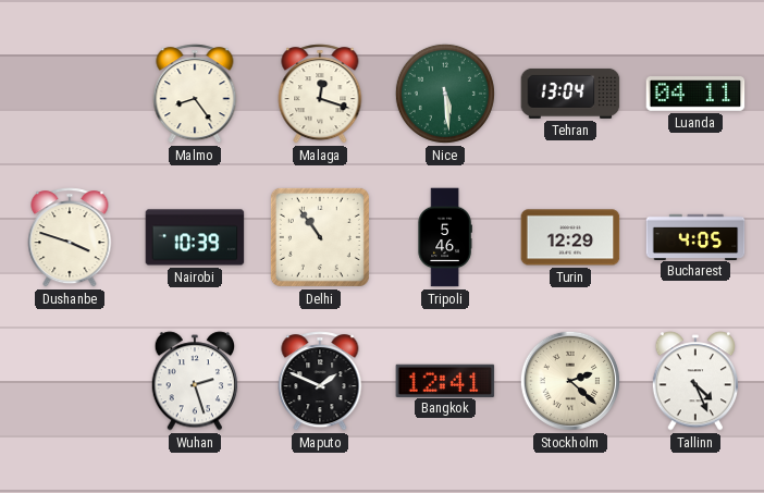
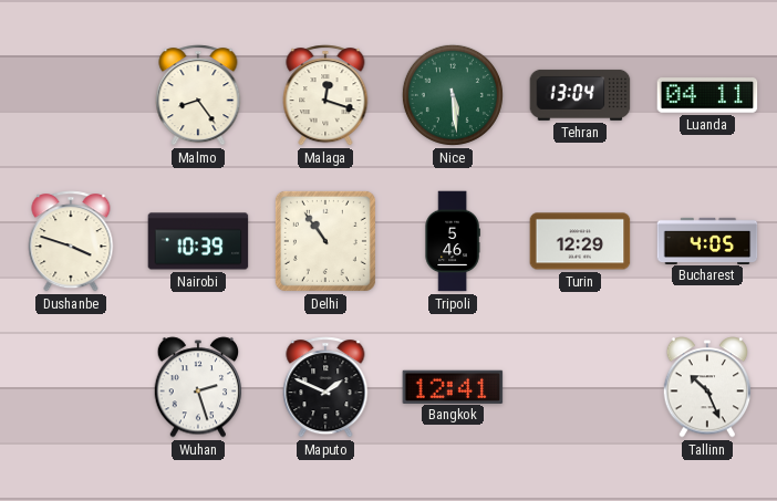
Stockholm: 2:22 -> none
Tallinn: 4:26 -> 10:26
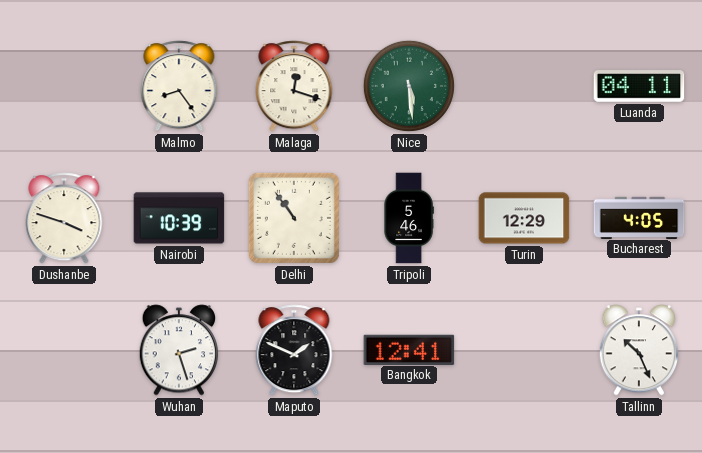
Tehran: 13:04 -> none
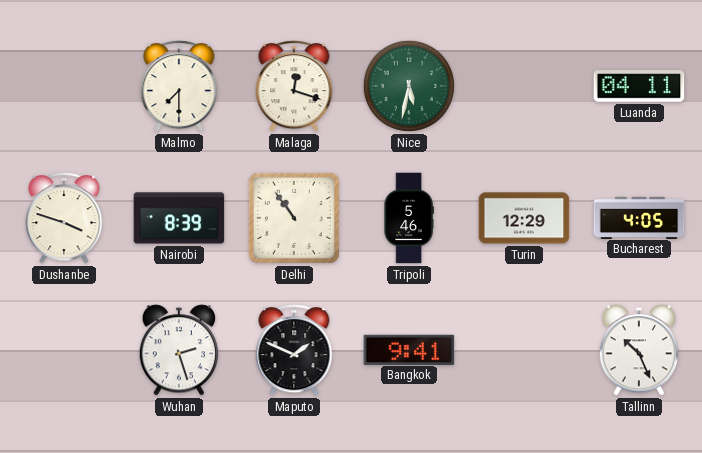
Malmo: 8:24 -> 7:30
Nice: 5:29 -> 5:32
Nairobi: 10:39 -> 8:39
Bangkok: 12:41 -> 9:41
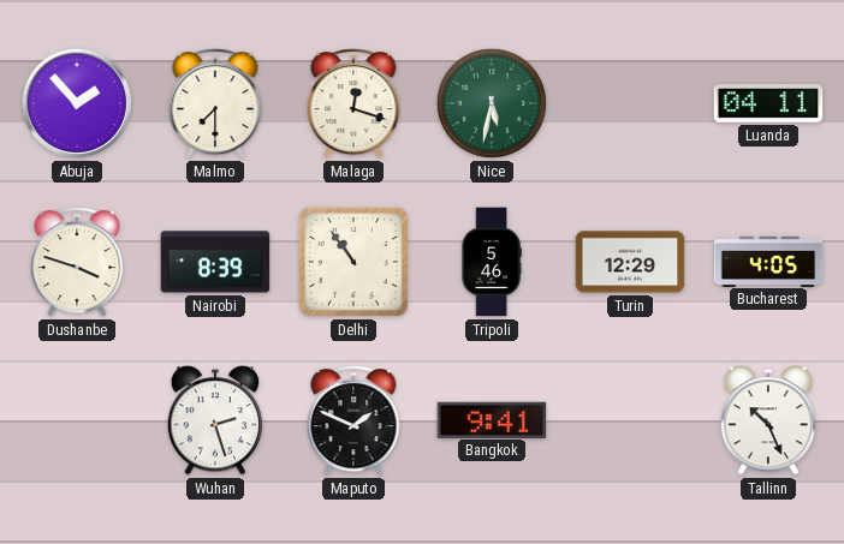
Abuja: none -> 1:53
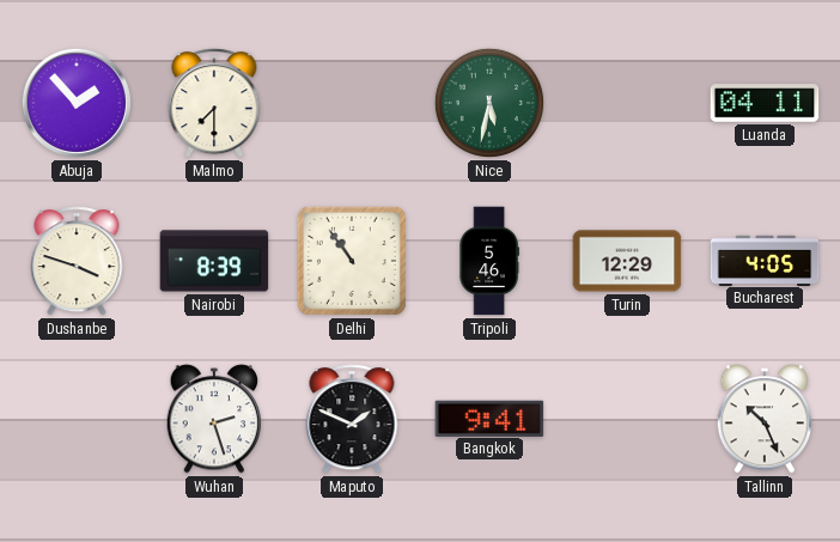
Malaga: 12:18 -> none
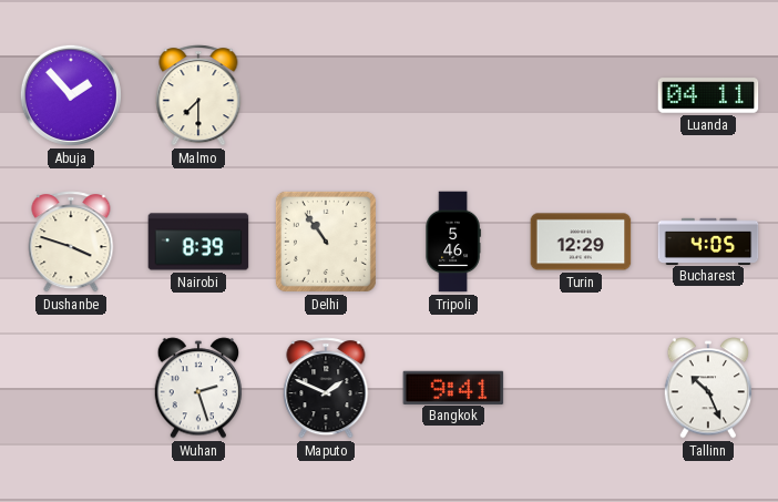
Nice: 5:32 -> none
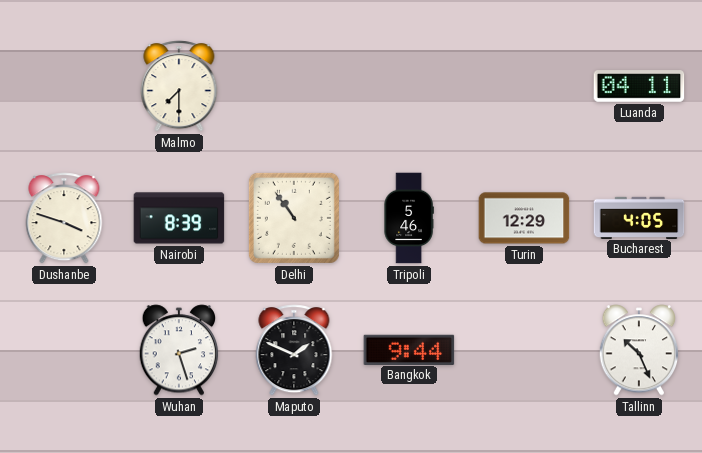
Abuja: 1:53 -> none
Bangkok: 9:41 -> 9:44
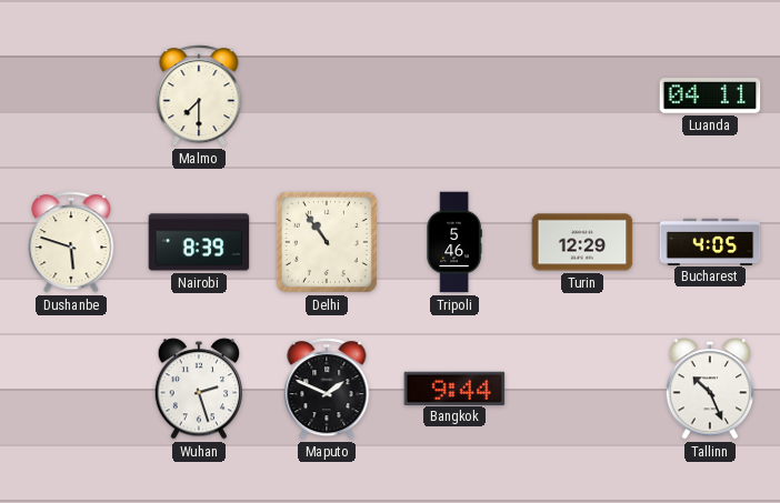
Dushanbe: 3:48 -> 5:48
